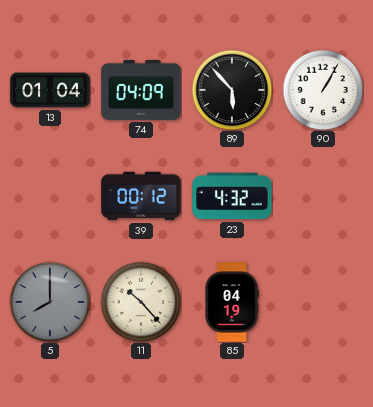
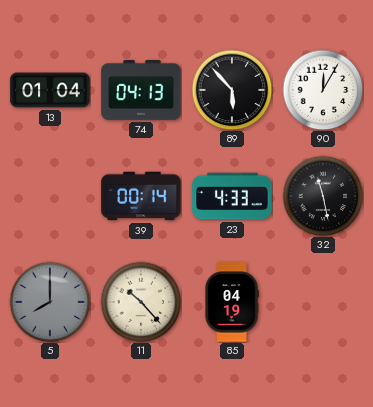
74: 04:09 -> 04:13
90: 1:05 -> 12:05
39: 00:12 -> 00:14
23: 4:32 -> 4:33
32: none -> 11:28
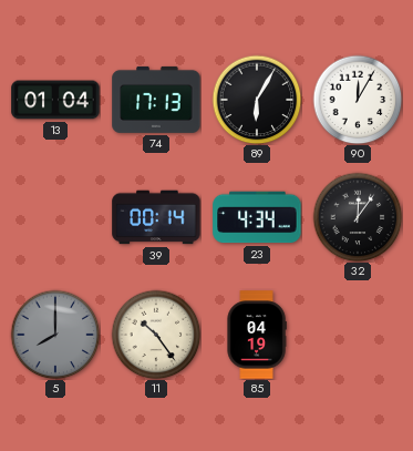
74: 04:13 -> 17:13
89: 5:53 -> 6:05
23: 4:33 -> 4:34
32: 11:28 -> 12:06
11: 10:23 -> 10:24
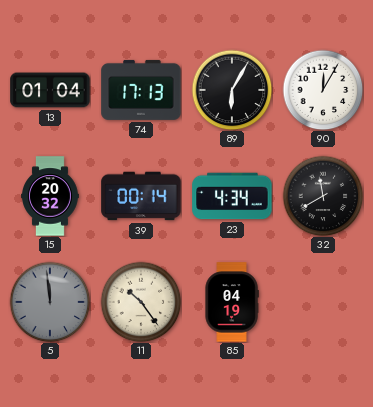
15: none -> 20:32
32: 12:06 -> 11:40
5: 8:00 -> 11:59
